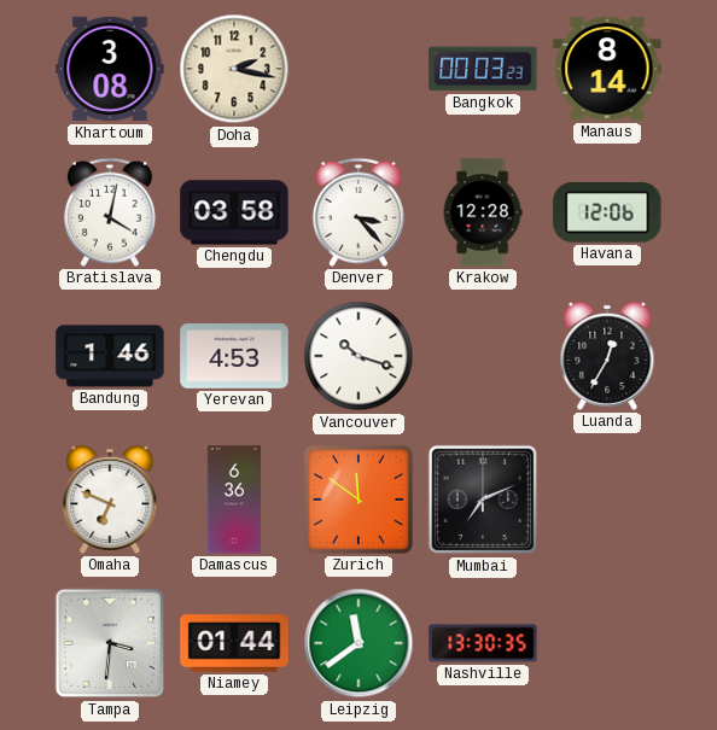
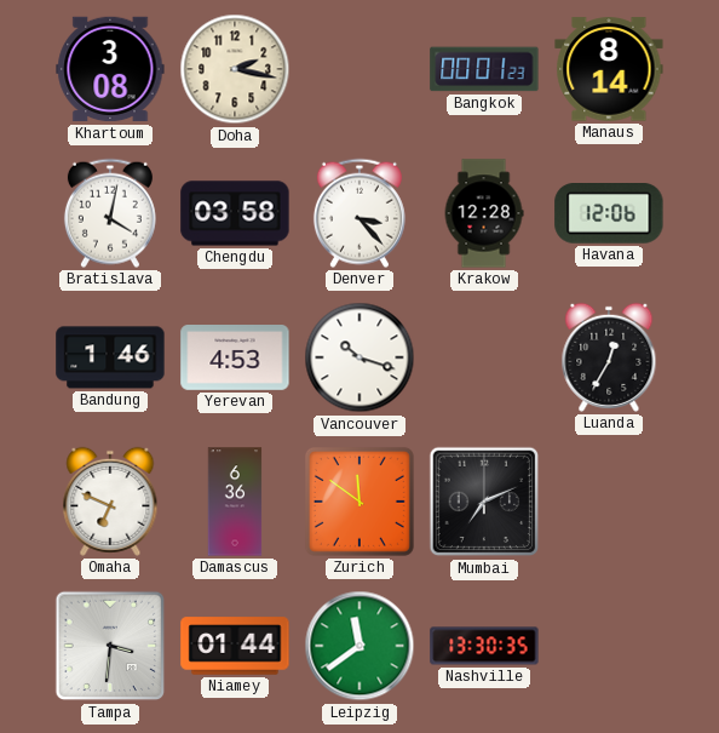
Bangkok: 00:03 -> 00:01
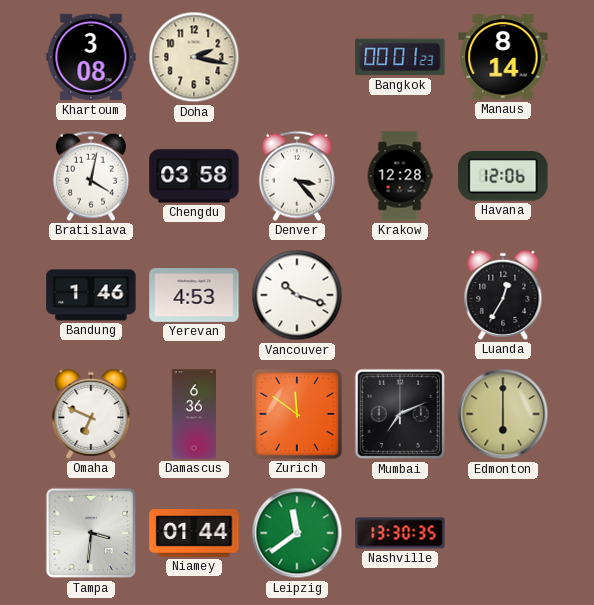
Edmonton: none -> 6:00
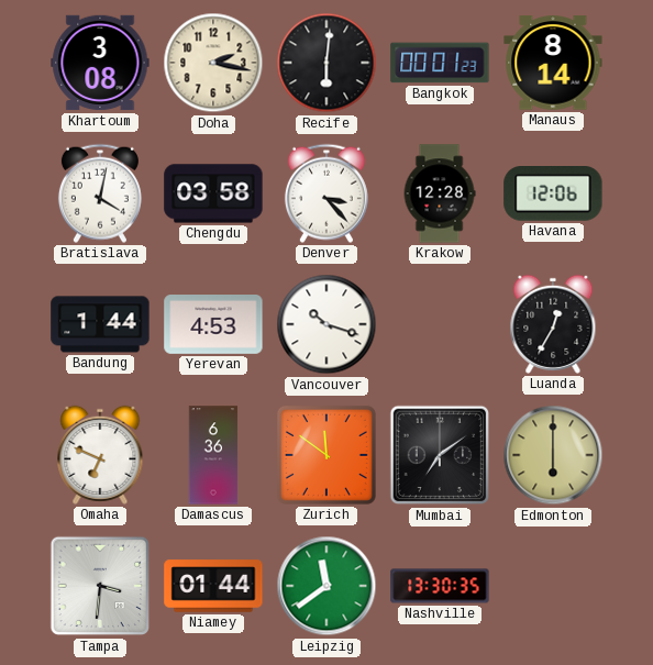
Recife: none -> 6:01
Bandung: 1:46 -> 1:44
Mumbai: 7:11 -> 7:09
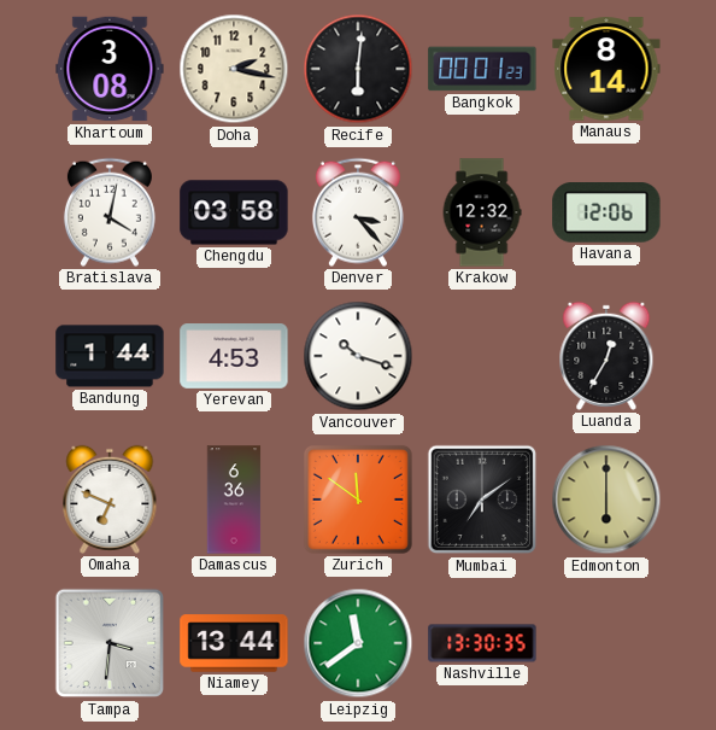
Krakow: 12:28 -> 12:32
Niamey: 01:44 -> 13:44
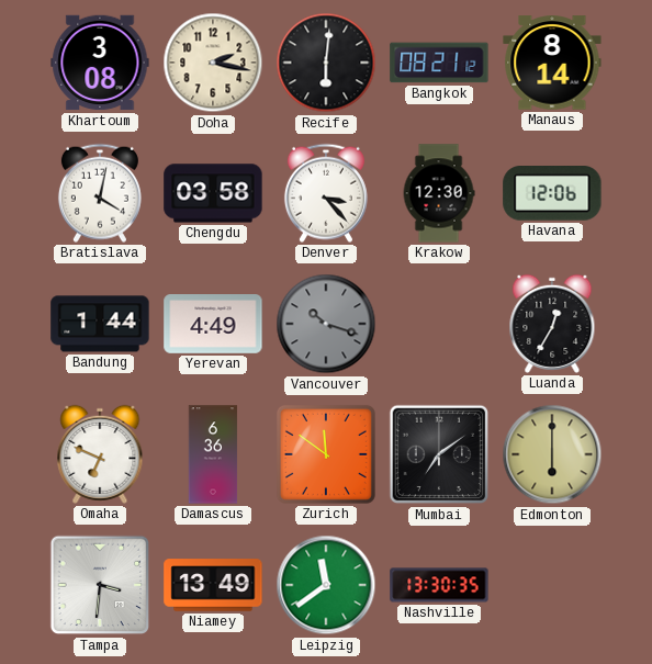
Bangkok: 00:01 -> 08:21
Krakow: 12:32 -> 12:30
Yerevan: 4:53 -> 4:49
Vancouver dial: white -> grey
Niamey: 13:44 -> 13:49
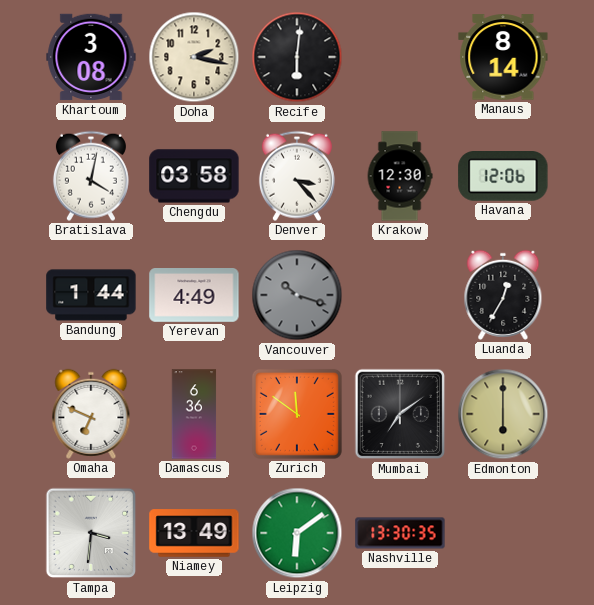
Bangkok: 08:21 -> none
Leipzig: 11:39 -> 6:09
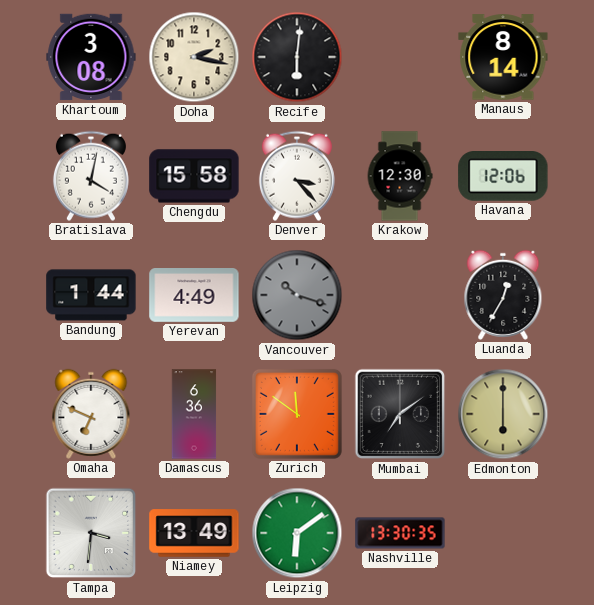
Chengdu: 03:58 -> 15:58
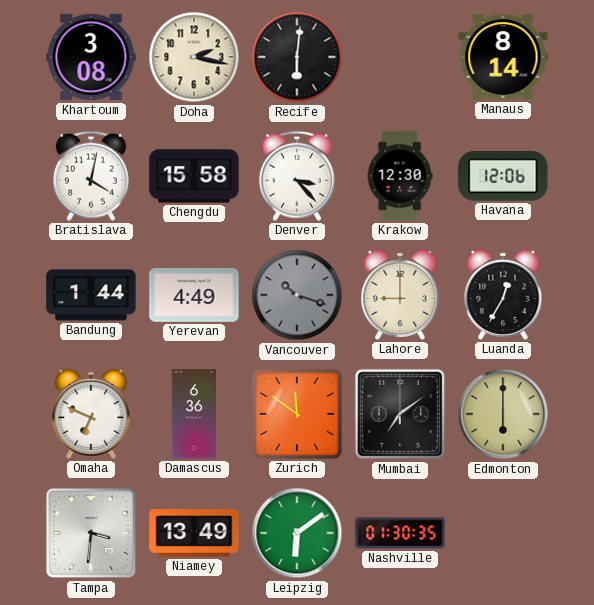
Lahore: none -> 9:00
Nashville: 13:30 -> 01:30
